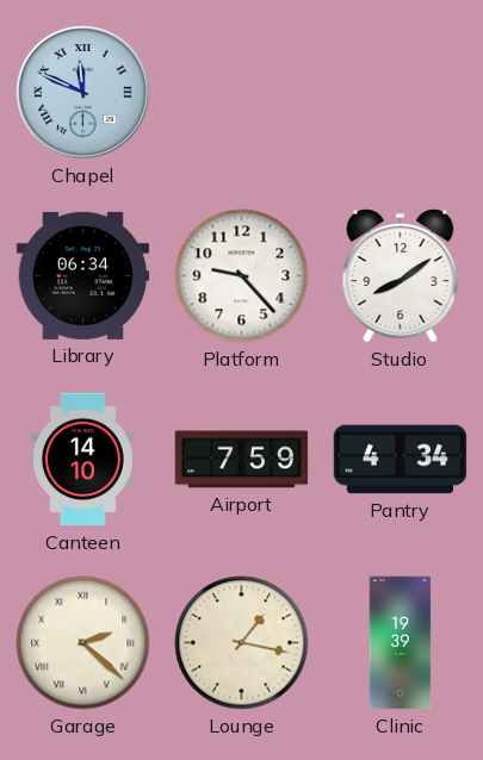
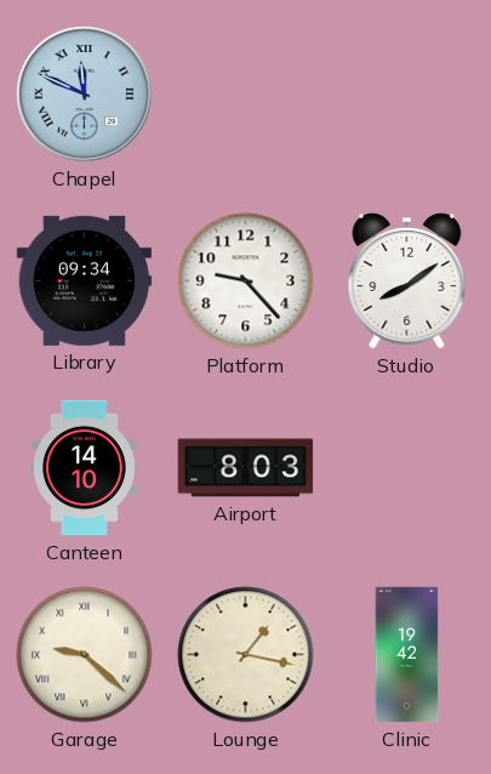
Library: 06:34 -> 09:34
Airport: 7:59 -> 8:03
Pantry: 4:34 -> none
Garage: 2:22 -> 9:22
Clinic: 19:39 -> 19:42
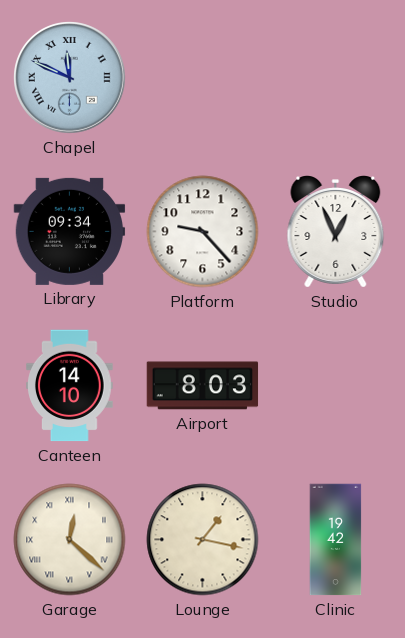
Studio: 8:09 -> 12:56
Garage: 9:22 -> 12:22
